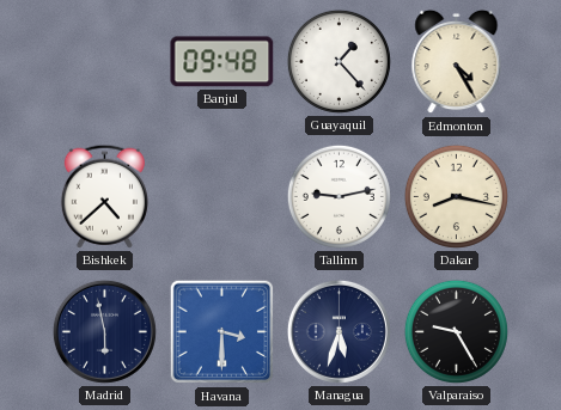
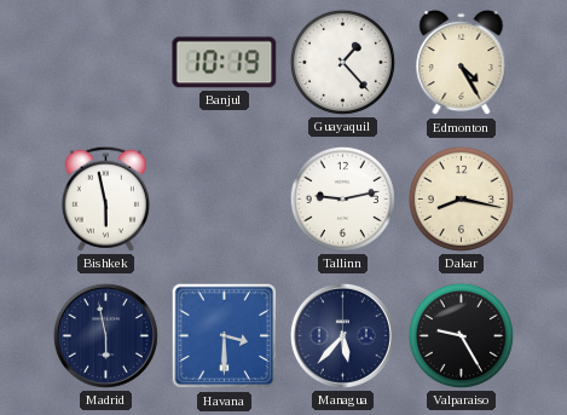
Banjul: 09:48 -> 10:19
Bishkek: 4:38 -> 5:58
Managua: 5:33 -> 5:37
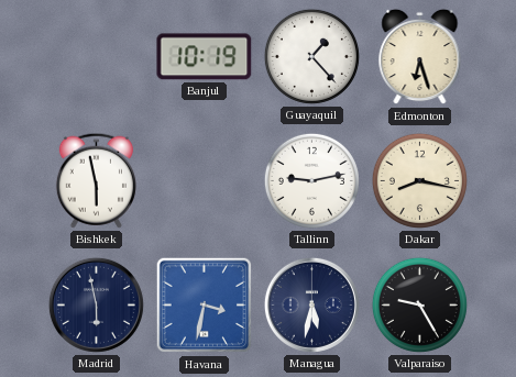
Edmonton: 4:25 -> 6:27
Havana: 3:30 -> 3:32
Managua: 5:37 -> 5:32
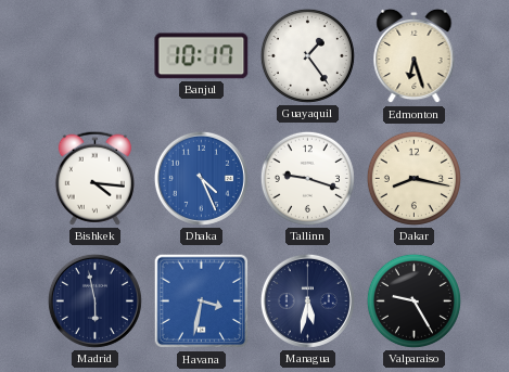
Banjul: 10:19 -> 10:17
Guayaquil: 1:23 -> 1:24
Bishkek: 5:58 -> 4:16
Dhaka: none -> 4:26
Tallinn: 9:13 -> 9:18
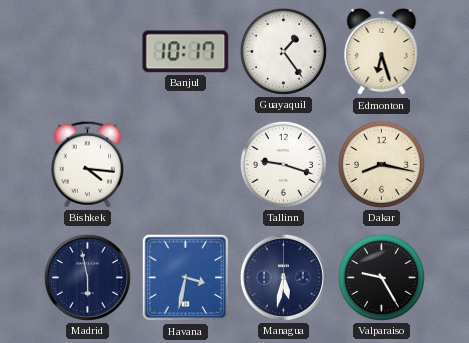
Dhaka: 4:26 -> none
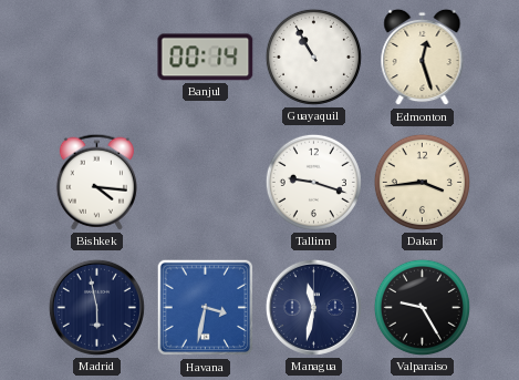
Banjul: 10:17 -> 00:14
Guayaquil: 1:24 -> 10:55
Edmonton: 6:27 -> 12:27
Dakar: 8:17 -> 3:44
Managua: 5:32 -> 11:32
